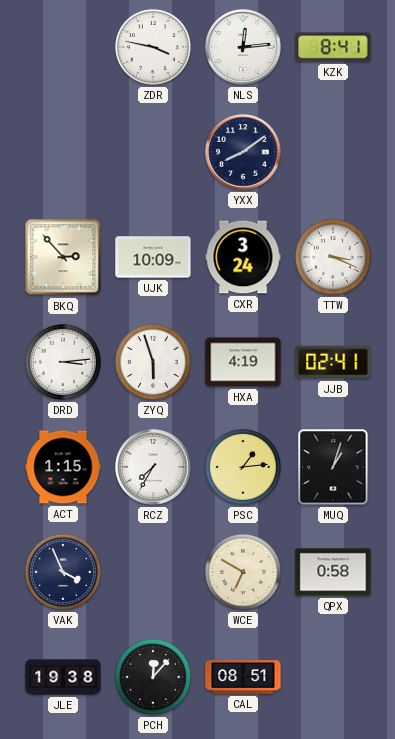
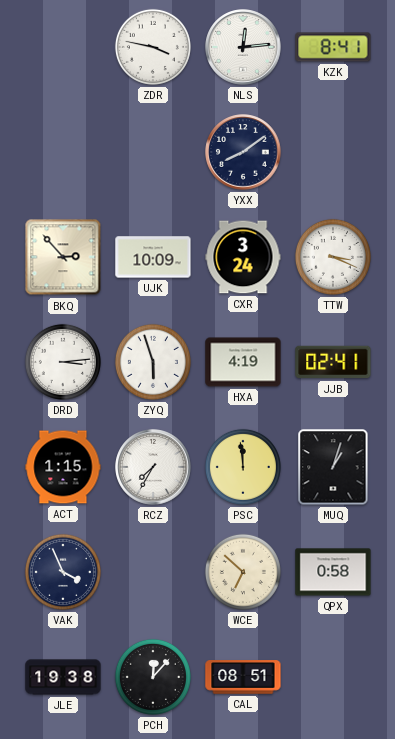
PSC: 1:14 -> 11:59
WCE: 6:50 -> 6:52
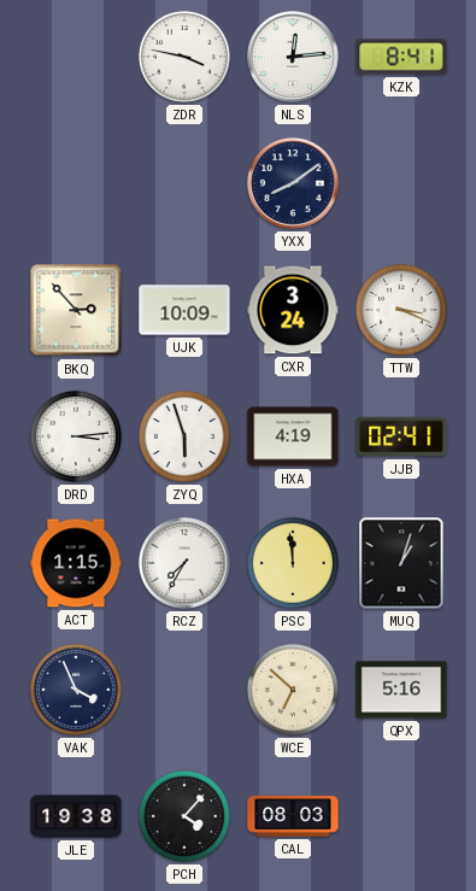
QPX: 0:58 -> 5:16
PCH: 12:07 -> 4:07
CAL: 08:51 -> 08:03
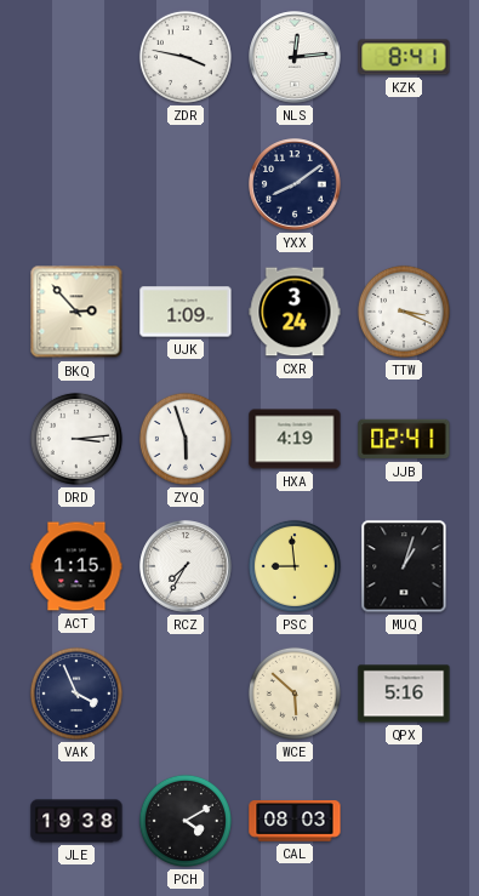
UJK: 10:09 -> 1:09
PSC: 11:59 -> 8:59
WCE: 6:52 -> 5:52
PCH: 4:07 -> 4:10
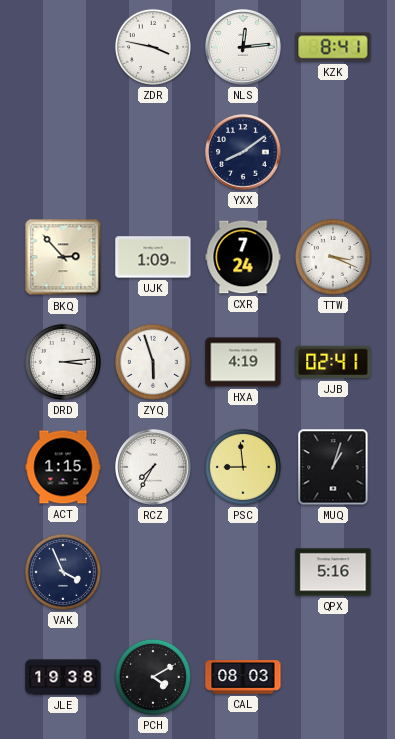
CXR: 3:24 -> 7:24
WCE: 5:52 -> none
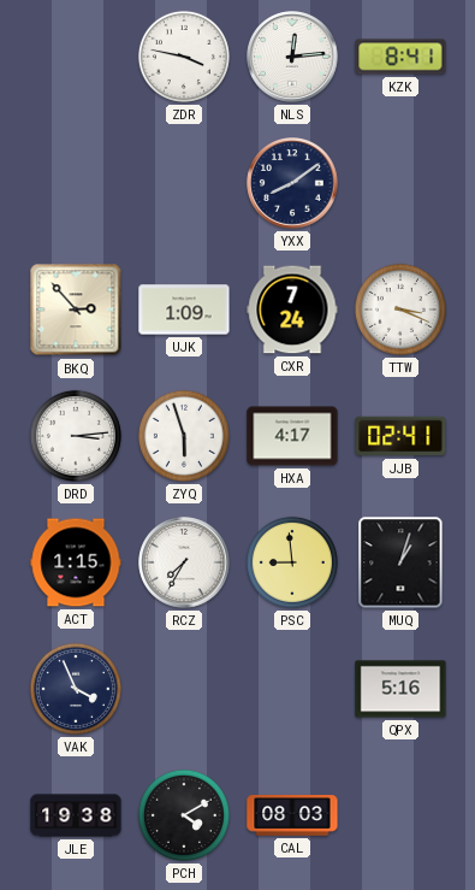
HXA: 4:19 -> 4:17
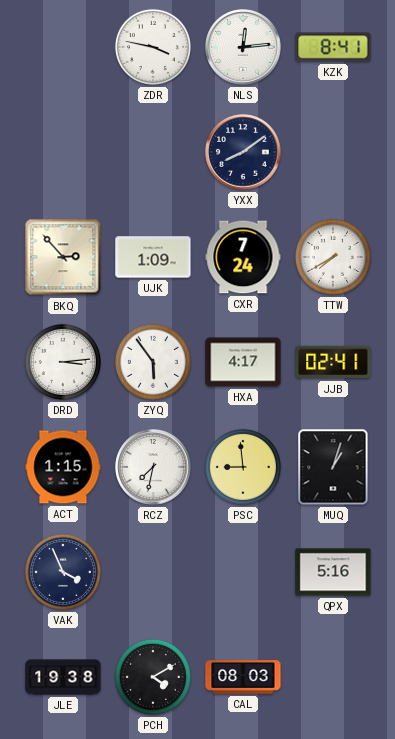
TTW: 3:19 -> 7:40
ZYQ: 5:57 -> 5:54
RCZ: 7:35 -> 7:32
